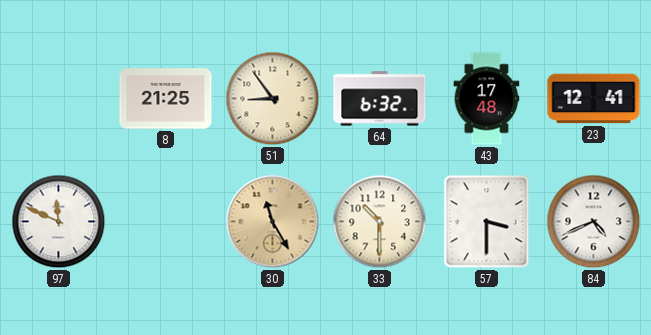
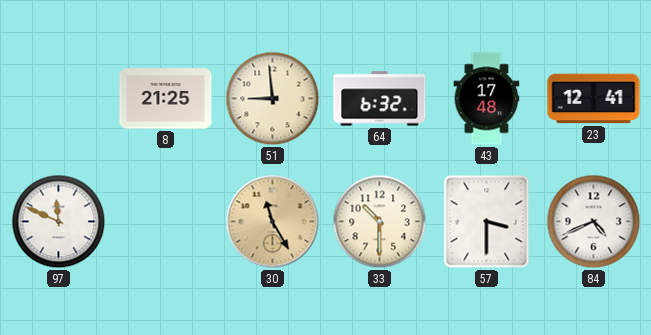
51: 8:54 -> 8:59
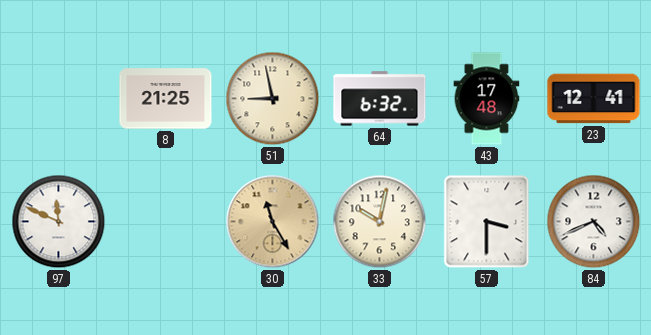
51: 8:59 -> 8:58
33: 10:30 -> 10:02
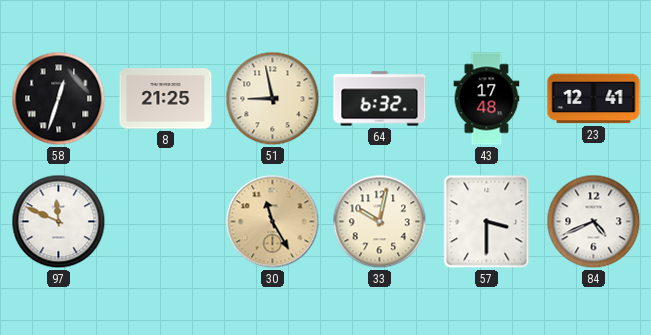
58: none -> 12:33
